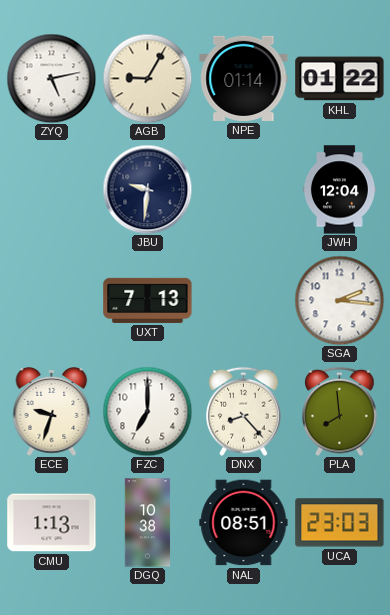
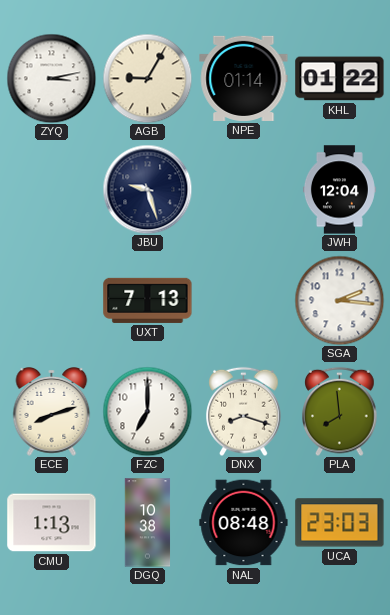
ZYQ: 5:13 -> 3:13
JBU: 9:31 -> 9:27
ECE: 9:33 -> 8:12
DNX: 8:23 -> 8:18
NAL: 08:51 -> 08:48
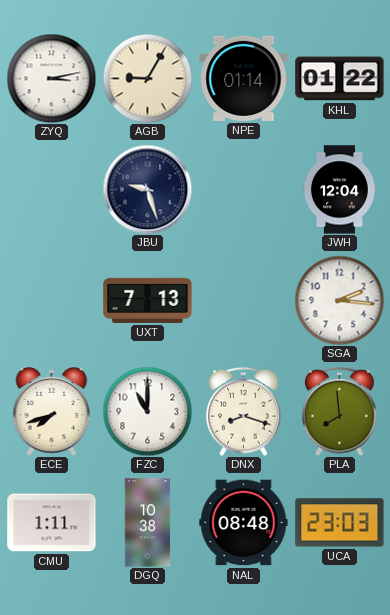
ECE: 8:12 -> 7:42
FZC: 7:00 -> 11:00
CMU: 1:13 -> 1:11
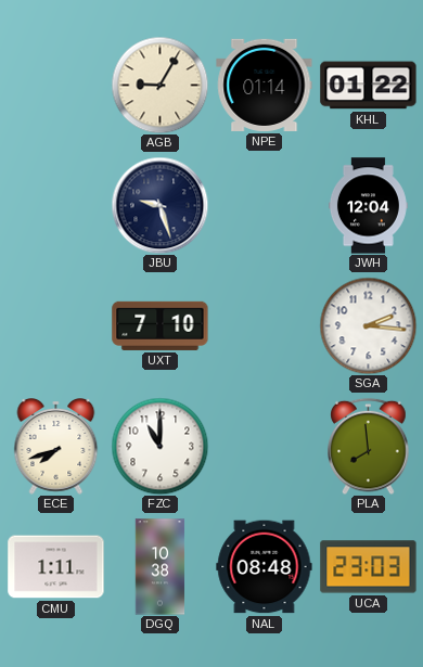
ZYQ: 3:13 -> none
UXT: 7:13 -> 7:10
DNX: 8:18 -> none
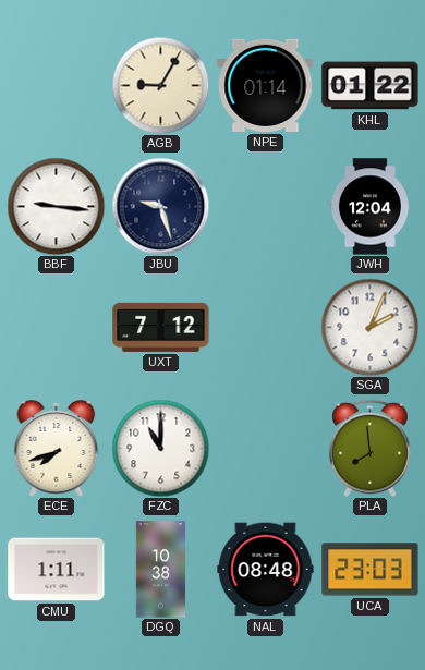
BBF: none -> 9:16
UXT: 7:10 -> 7:12
SGA: 2:16 -> 2:04
